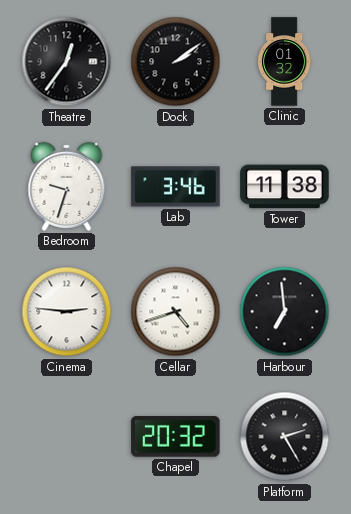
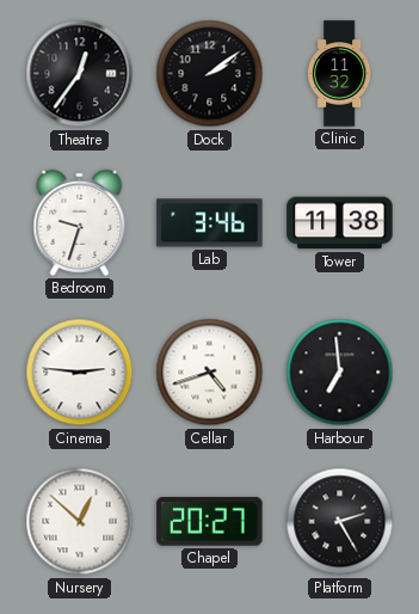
Clinic: 01:32 -> 11:32
Nursery: none -> 12:52
Chapel: 20:32 -> 20:27
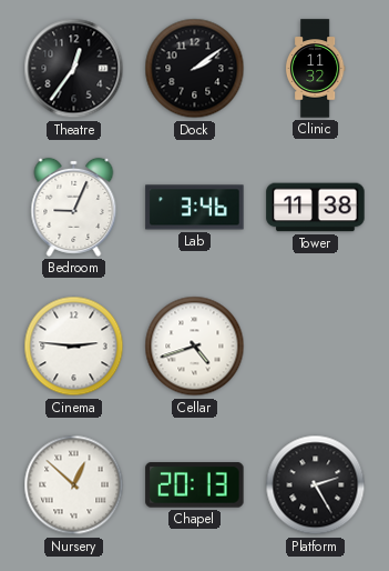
Bedroom: 9:33 -> 9:04
Harbour: 6:59 -> none
Chapel: 20:27 -> 20:13
